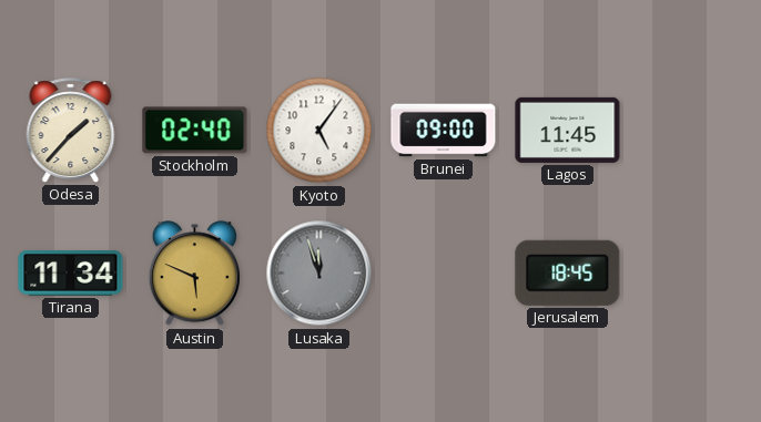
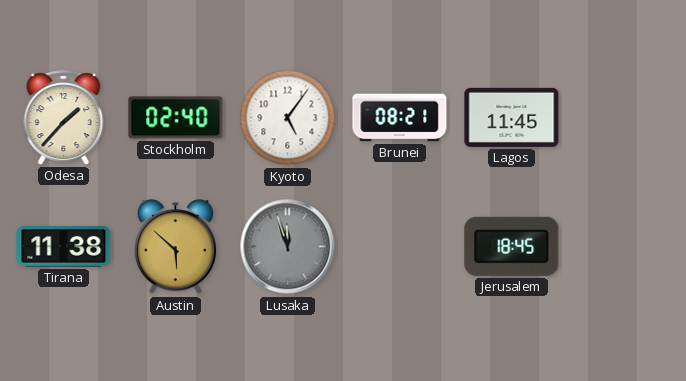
Brunei: 09:00 -> 08:21
Tirana: 11:34 -> 11:38
Austin: 5:49 -> 5:52
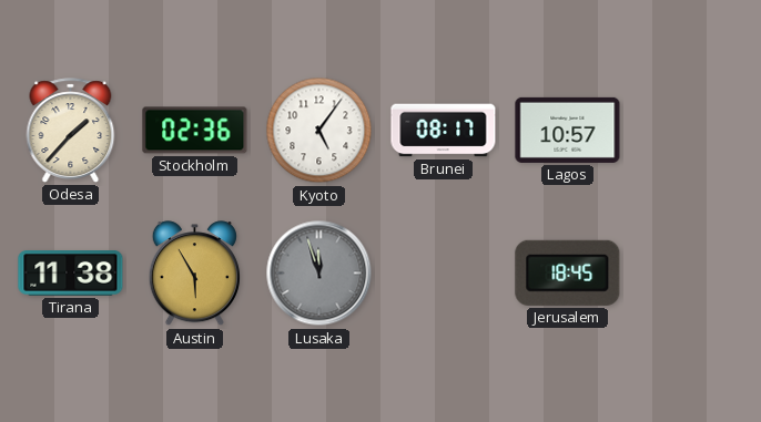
Stockholm: 02:40 -> 02:36
Brunei: 08:21 -> 08:17
Lagos: 11:45 -> 10:57
Austin: 5:52 -> 5:55
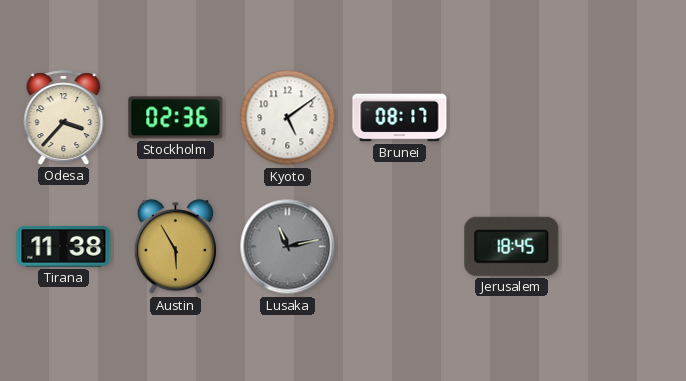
Odesa: 1:37 -> 3:37
Kyoto: 5:06 -> 5:09
Lagos: 10:57 -> none
Lusaka: 11:57 -> 11:13
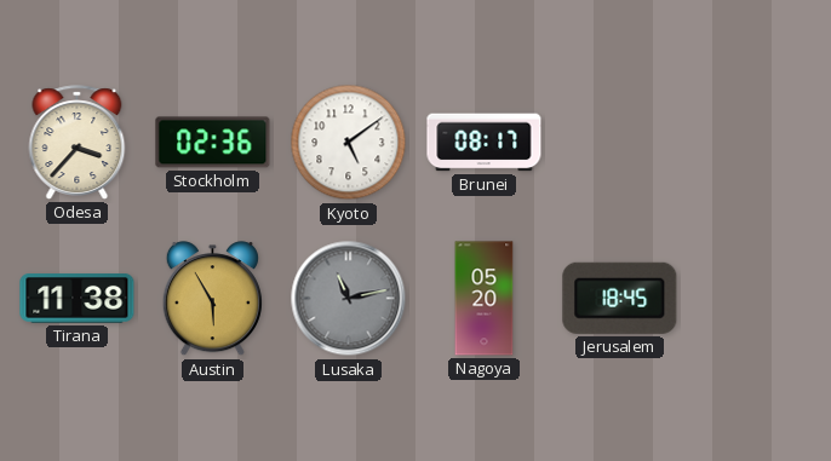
Nagoya: none -> 05:20
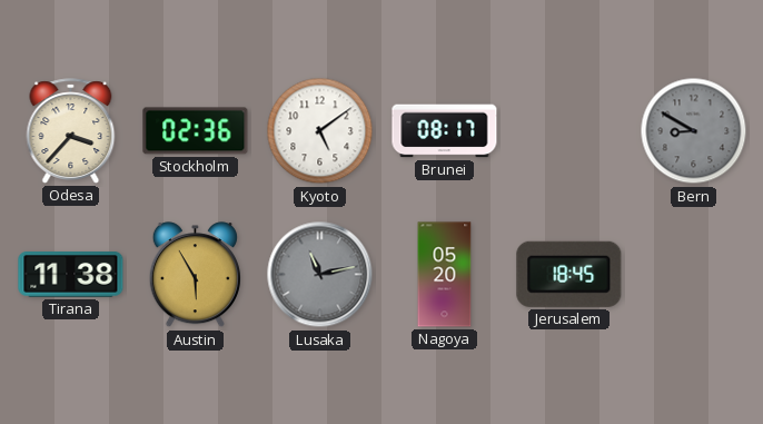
Bern: none -> 8:50
